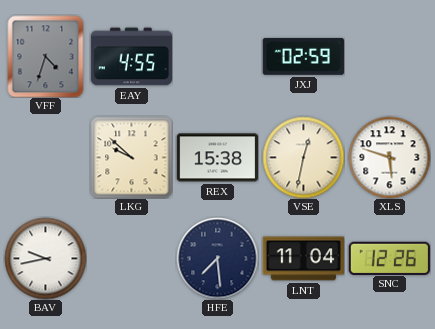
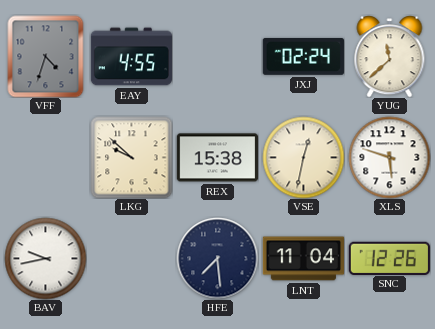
JXJ: 02:59 -> 02:24
YUG: none -> 11:38
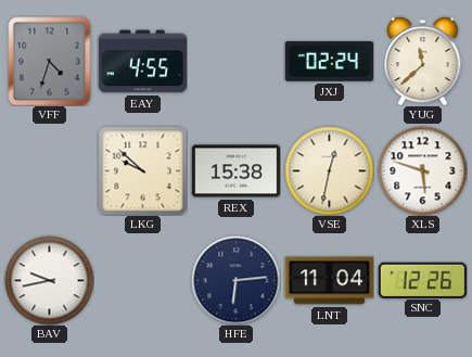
HFE: 7:29 -> 6:14
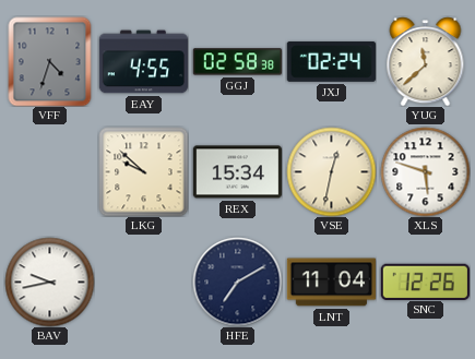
GGJ: none -> 02:58
REX: 15:38 -> 15:34
HFE: 6:14 -> 7:10
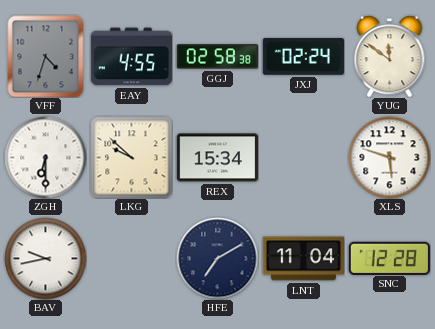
YUG: 11:38 -> 11:51
ZGH: none -> 6:30
VSE: 12:32 -> none
SNC: 12:26 -> 12:28
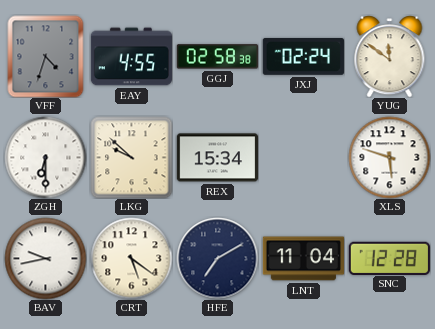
CRT: none -> 5:21
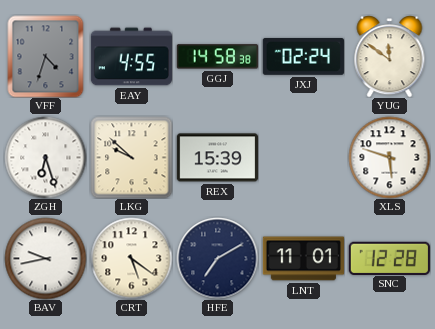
GGJ: 02:58 -> 14:58
ZGH: 6:30 -> 6:27
REX: 15:34 -> 15:39
LNT: 11:04 -> 11:01
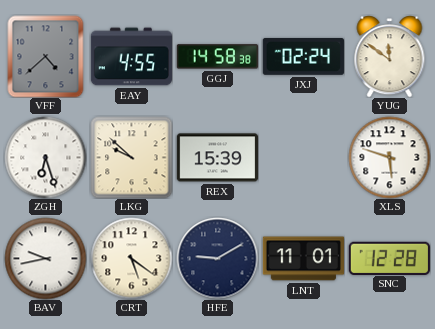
VFF: 4:33 -> 4:38
HFE: 7:10 -> 9:10
